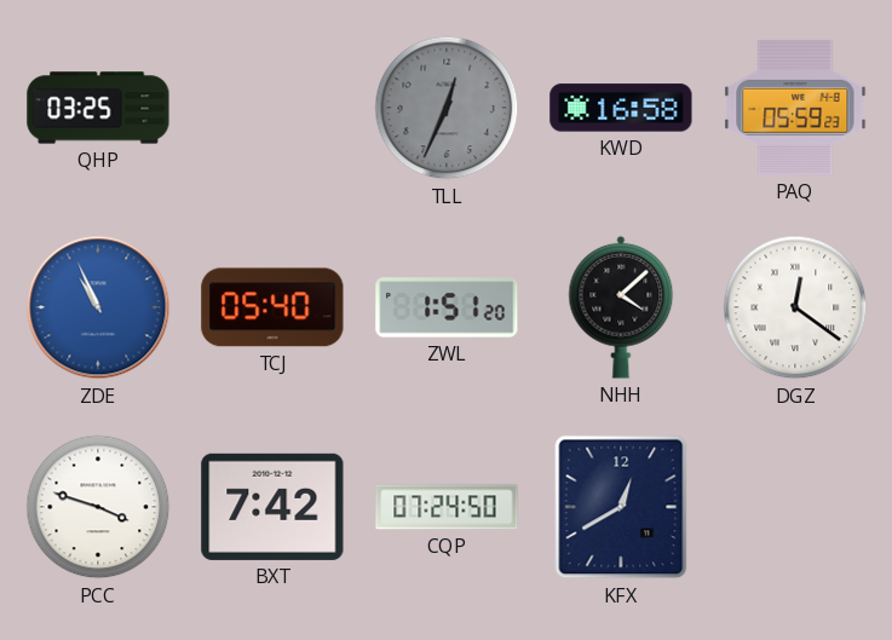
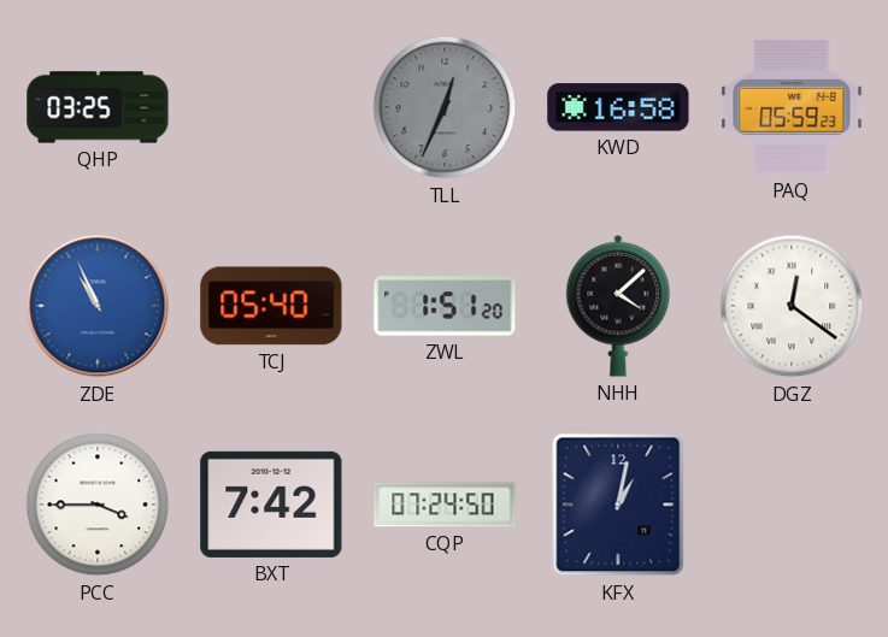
PCC: 3:48 -> 3:45
KFX: 12:40 -> 1:02
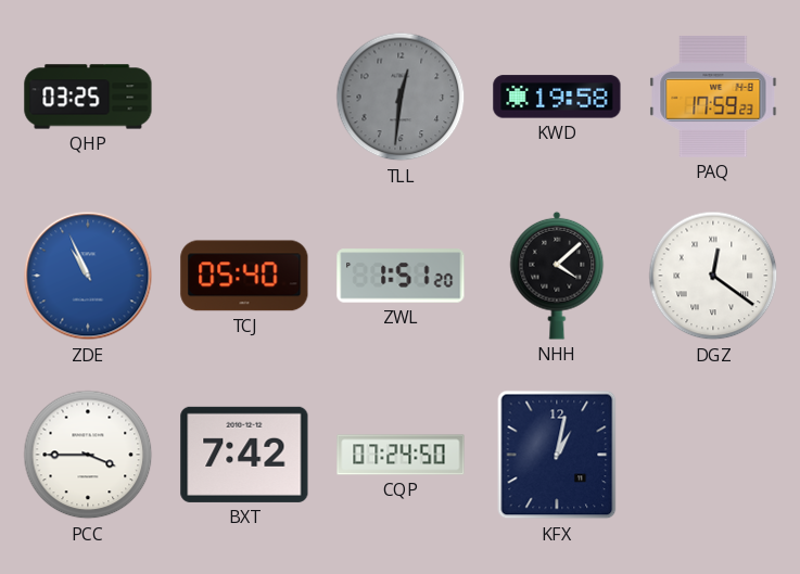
TLL: 12:34 -> 12:31
KWD: 16:58 -> 19:58
PAQ: 05:59 -> 17:59
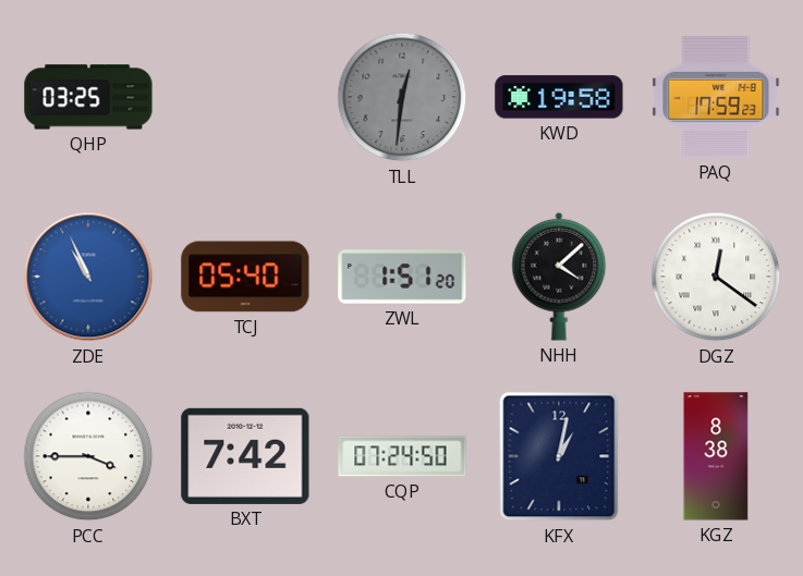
KGZ: none -> 8:38
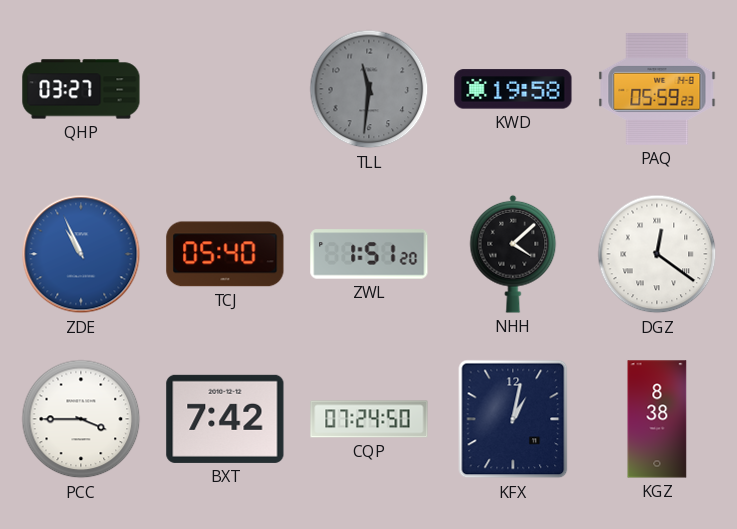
QHP: 03:25 -> 03:27
TLL: 12:31 -> 11:31
PAQ: 17:59 -> 05:59
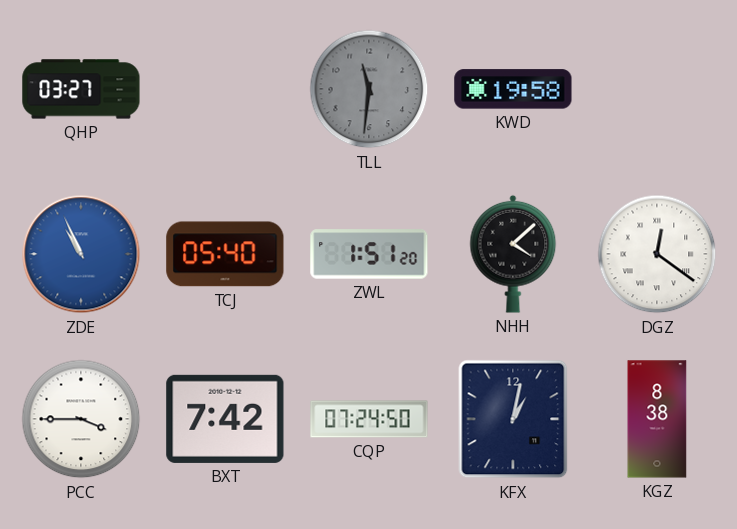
PAQ: 05:59 -> none
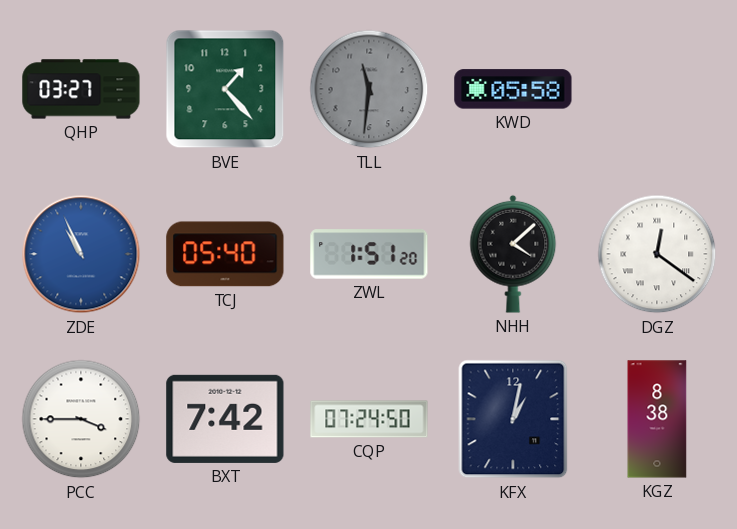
BVE: none -> 1:23
KWD: 19:58 -> 05:58
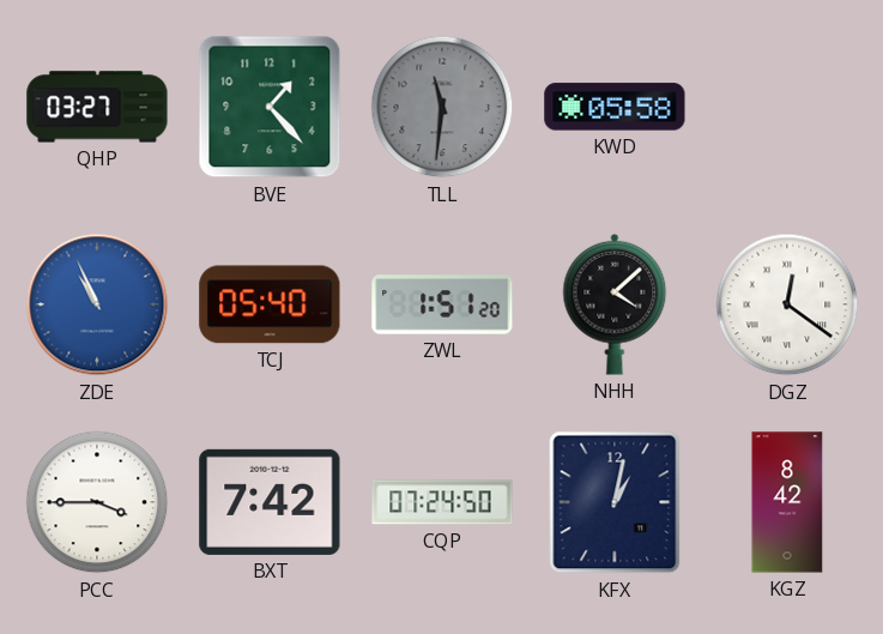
KGZ: 8:38 -> 8:42
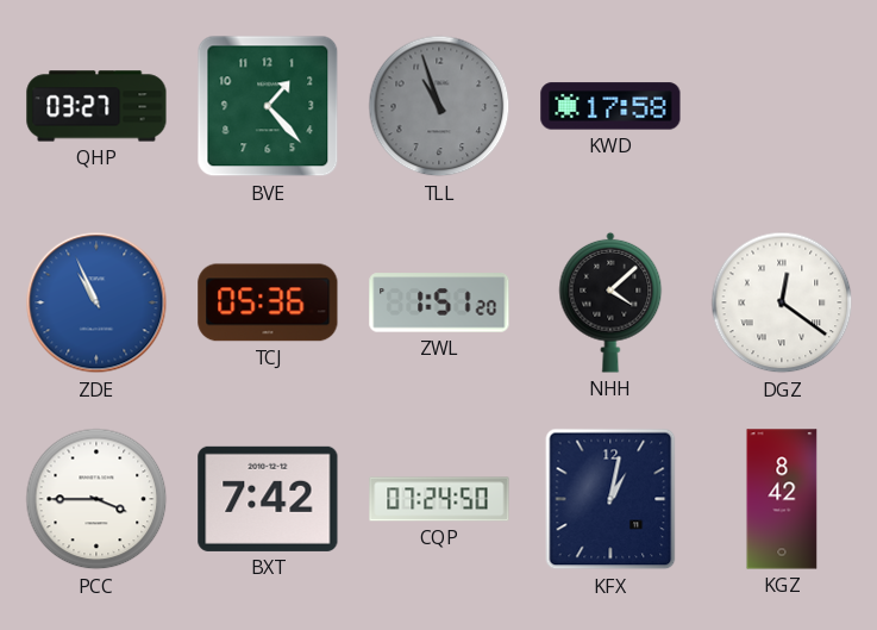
TLL: 11:31 -> 10:57
KWD: 05:58 -> 17:58
TCJ: 05:40 -> 05:36
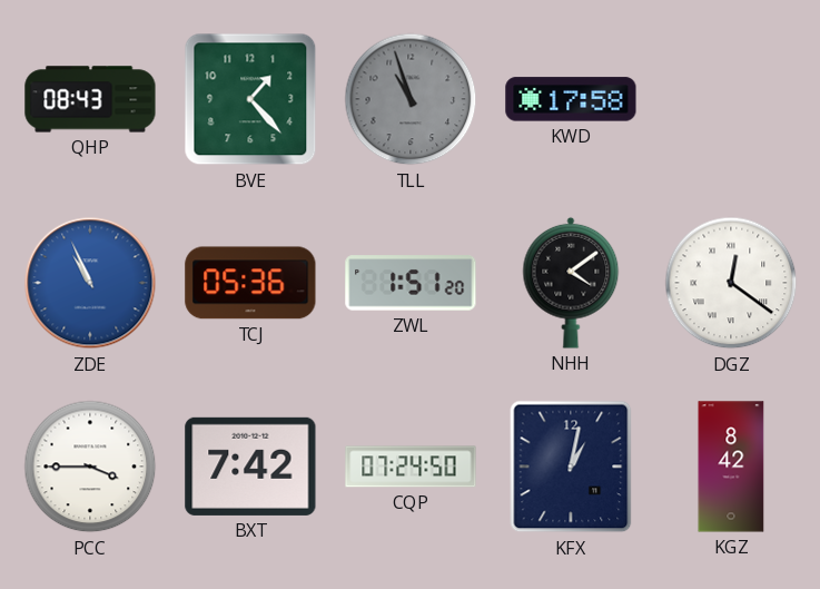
QHP: 03:27 -> 08:43
NHH: 4:08 -> 4:09
